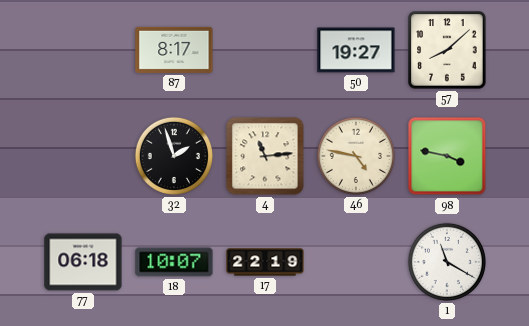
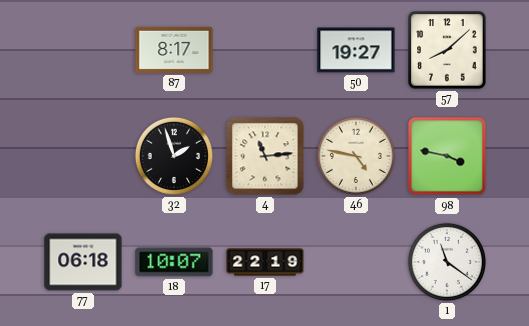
1: 11:20 -> 11:21
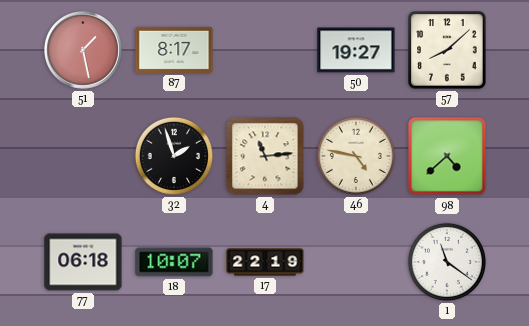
51: none -> 1:28
98: 3:47 -> 4:38
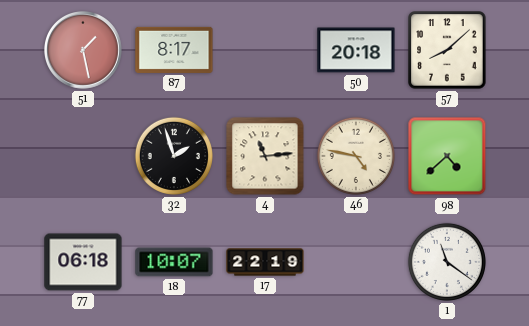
50: 19:27 -> 20:18
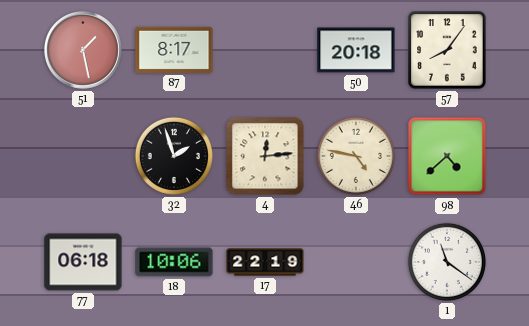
57: 8:08 -> 8:06
4: 11:14 -> 12:14
18: 10:07 -> 10:06
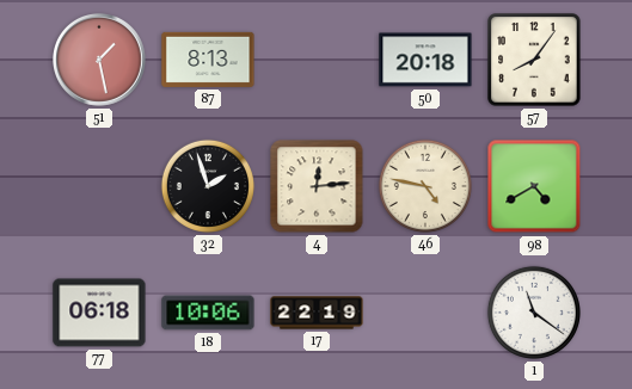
87: 8:17 -> 8:13
98: 4:38 -> 4:40
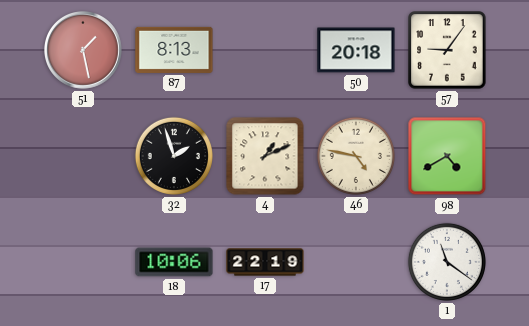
57: 8:06 -> 9:06
4: 12:14 -> 1:11
77: 06:18 -> none
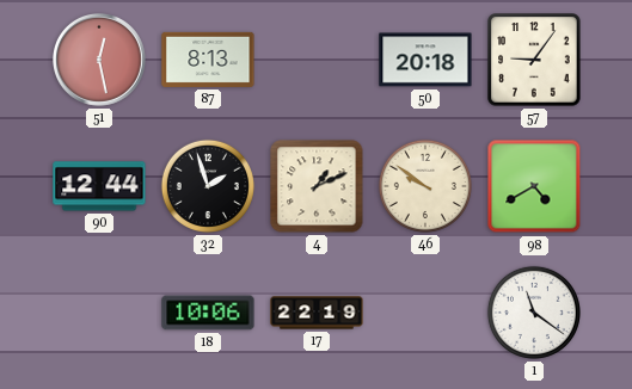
51: 1:28 -> 12:28
90: none -> 12:44
46: 4:47 -> 9:51
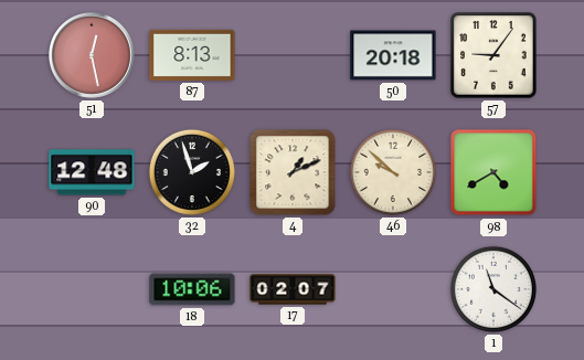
90: 12:44 -> 12:48
46: 9:51 -> 9:52
17: 22:19 -> 02:07
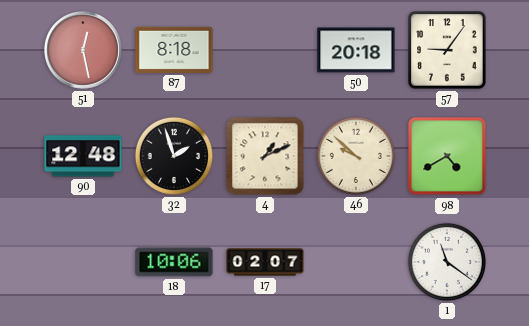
87: 8:13 -> 8:18
